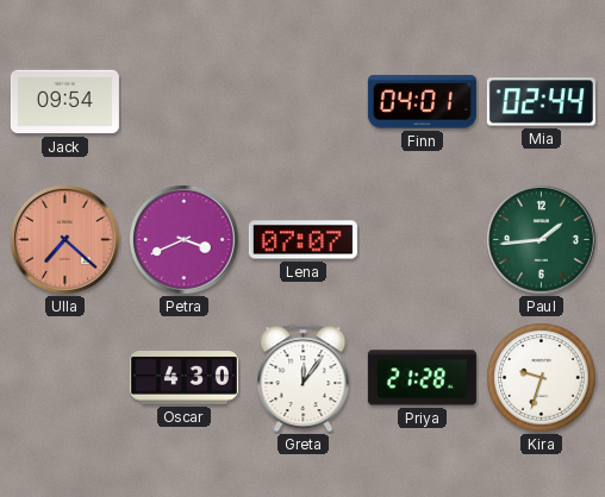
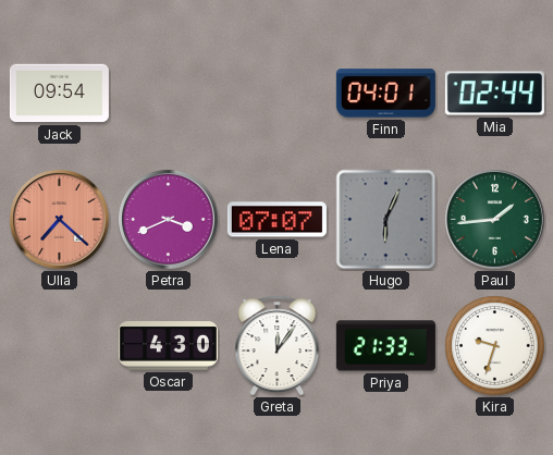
Hugo: none -> 6:04
Priya: 21:28 -> 21:33
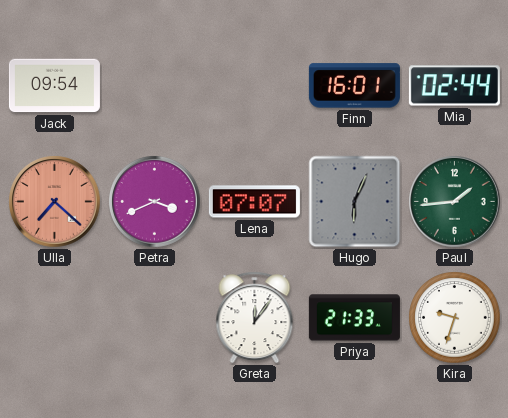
Finn: 04:01 -> 16:01
Oscar: 4:30 -> none
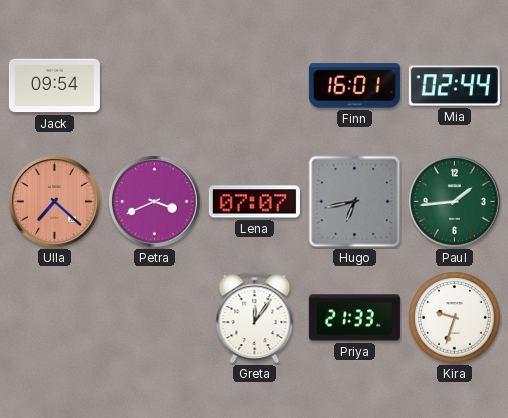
Hugo: 6:04 -> 6:43
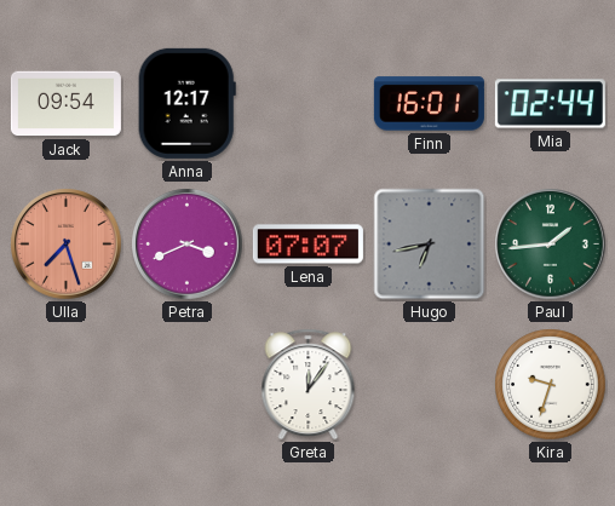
Anna: none -> 12:17
Ulla: 7:22 -> 7:27
Priya: 21:33 -> none
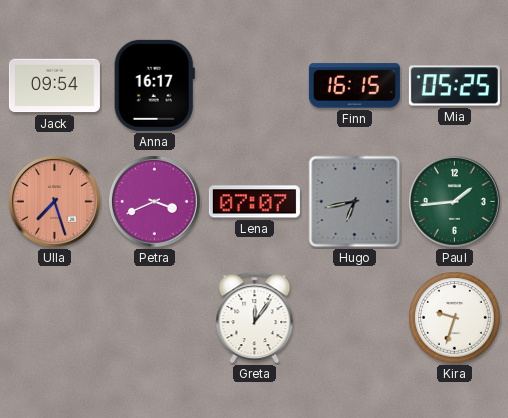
Anna: 12:17 -> 16:17
Finn: 16:01 -> 16:15
Mia: 02:44 -> 05:25
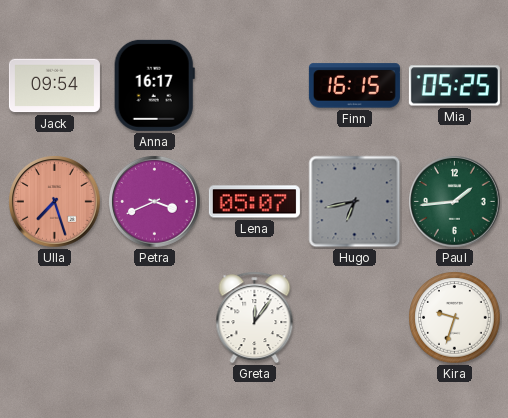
Lena: 07:07 -> 05:07
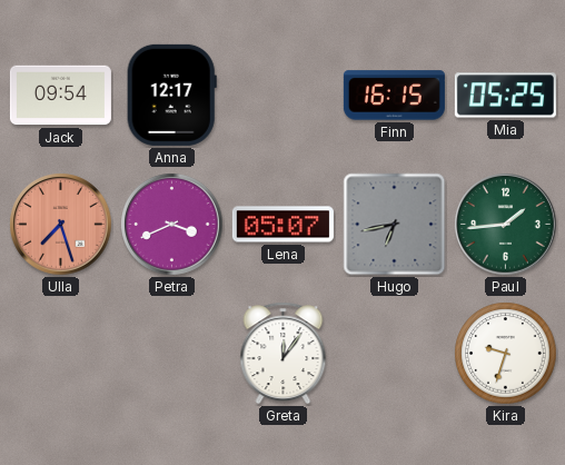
Anna: 16:17 -> 12:17
